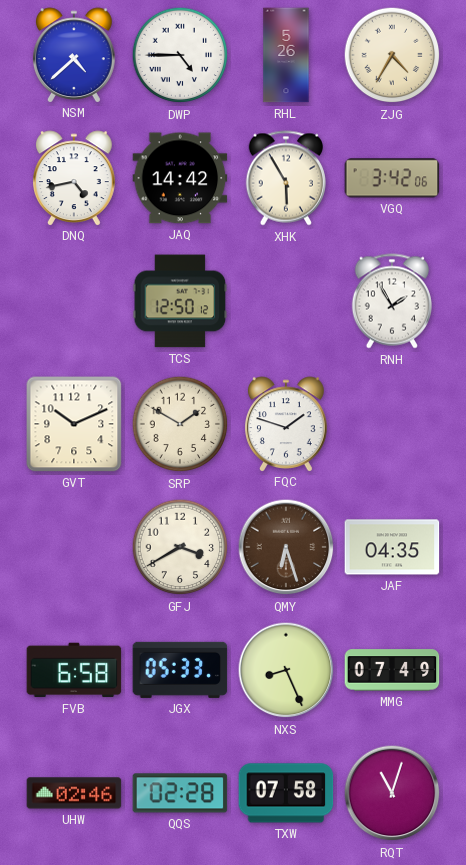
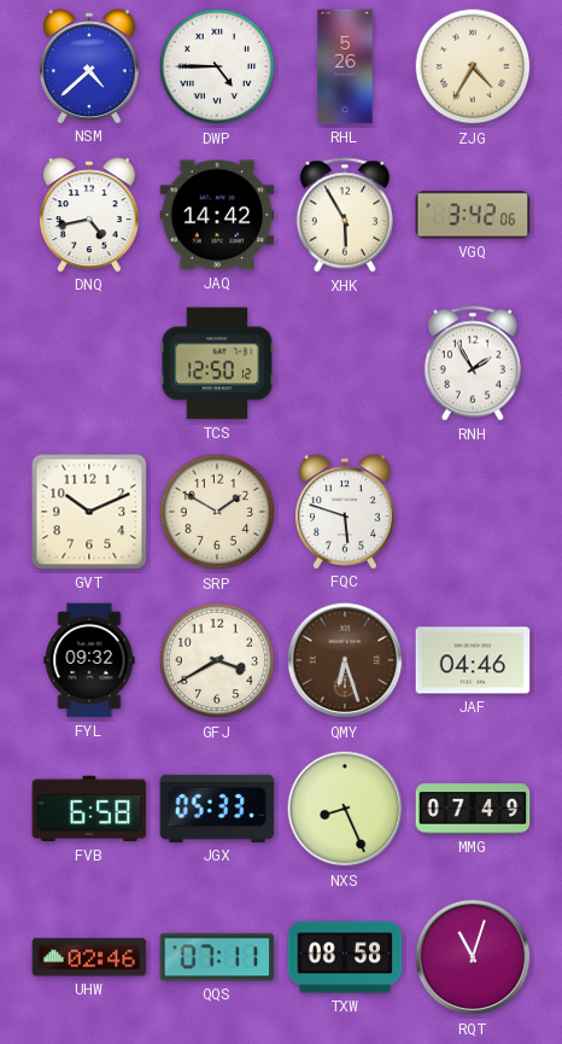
FQC: 1:48 -> 5:48
FYL: none -> 09:32
JAF: 04:35 -> 04:46
QQS: 02:28 -> 07:11
TXW: 07:58 -> 08:58
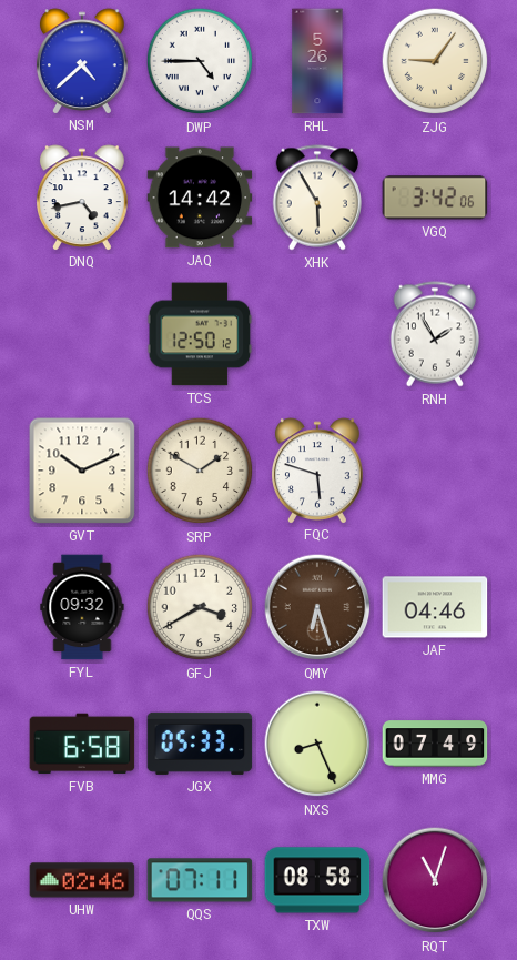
ZJG: 4:35 -> 9:06
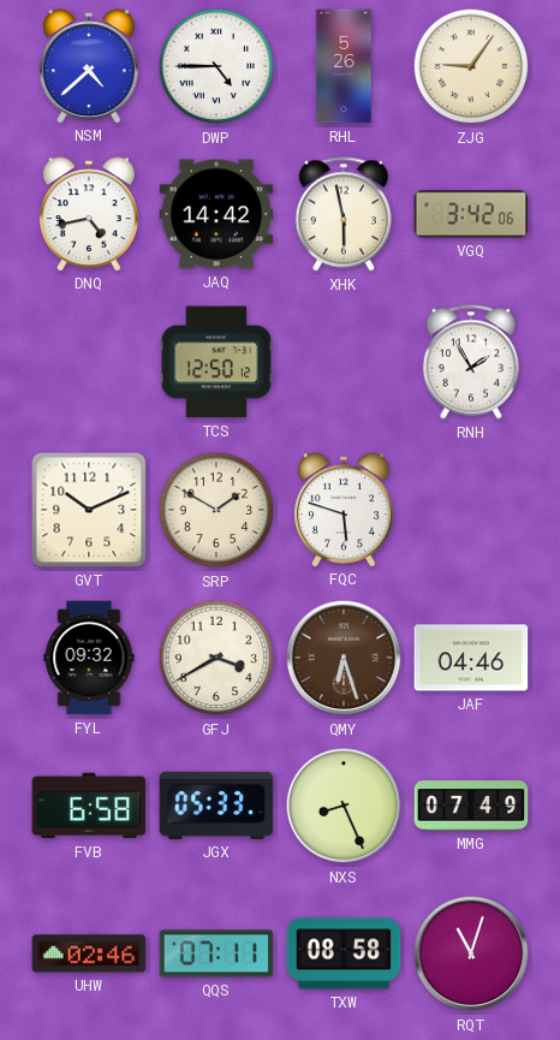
XHK: 5:55 -> 5:58
